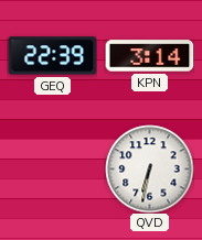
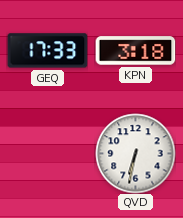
GEQ: 22:39 -> 17:33
KPN: 3:14 -> 3:18
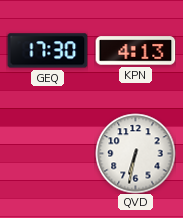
GEQ: 17:33 -> 17:30
KPN: 3:18 -> 4:13
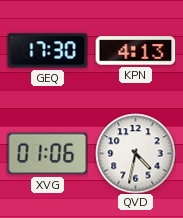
XVG: none -> 01:06
QVD: 6:32 -> 4:32
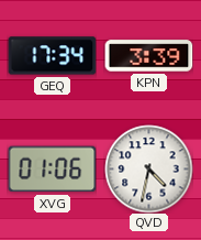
GEQ: 17:30 -> 17:34
KPN: 4:13 -> 3:39
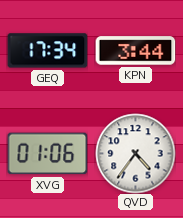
KPN: 3:39 -> 3:44
QVD: 4:32 -> 4:36
